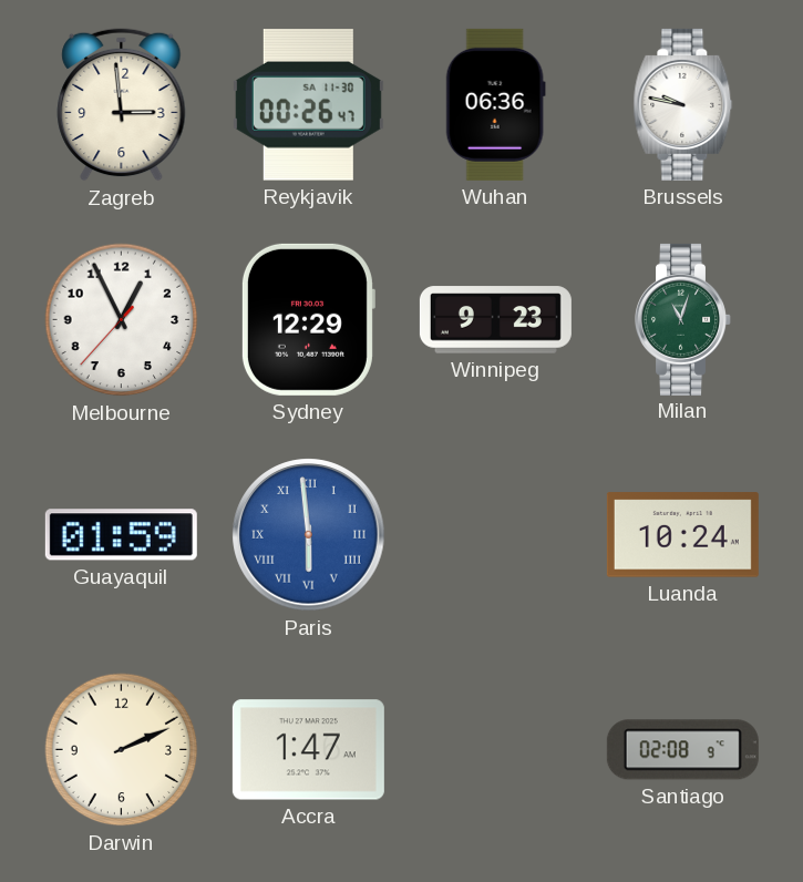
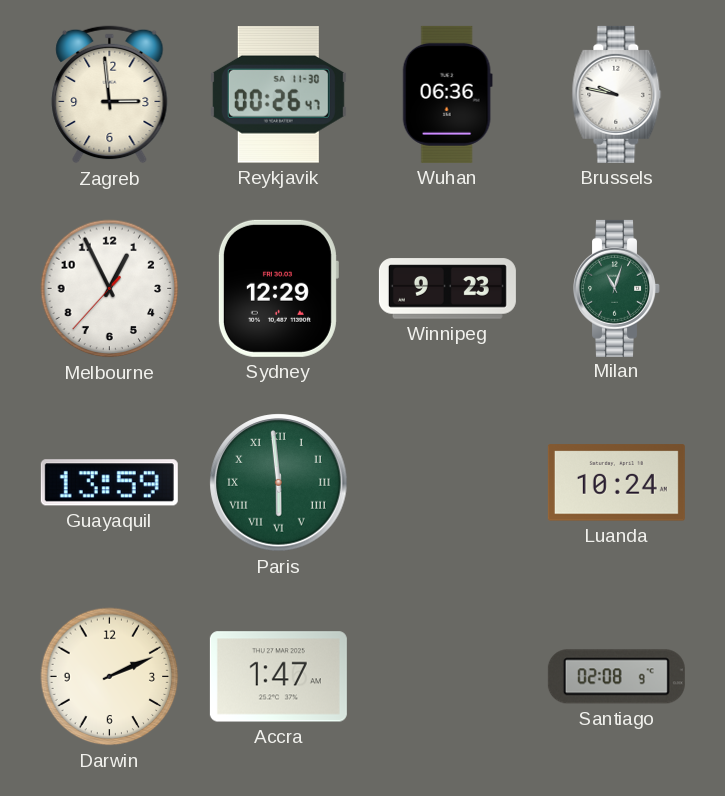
Guayaquil: 01:59 -> 13:59
Paris dial: blue -> green
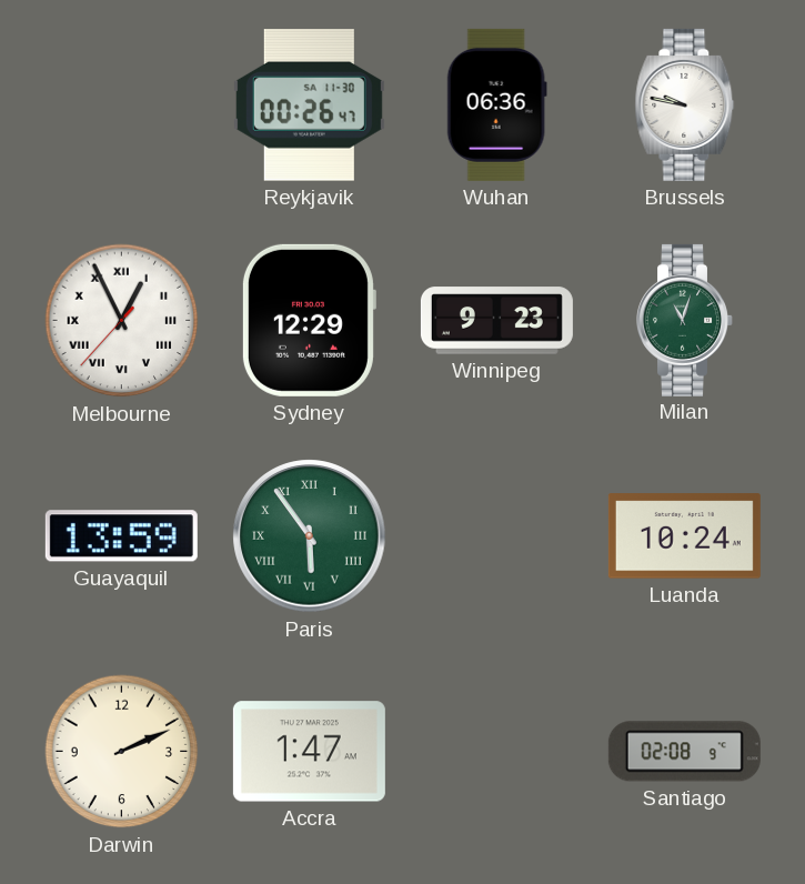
Zagreb: 2:59 -> none
Melbourne numerals: Arabic -> Roman
Paris: 5:59 -> 5:54
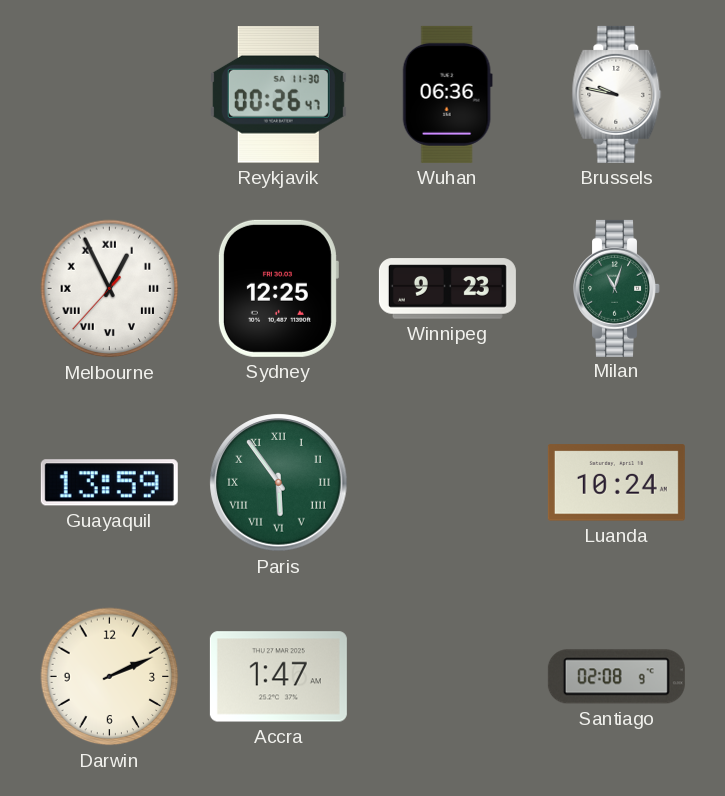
Sydney: 12:29 -> 12:25
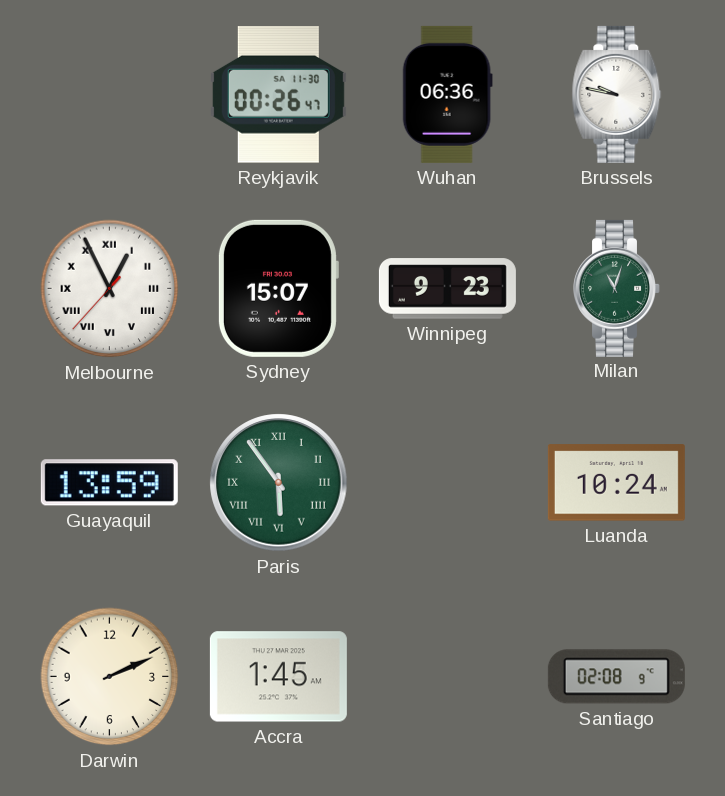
Sydney: 12:25 -> 15:07
Accra: 1:47 -> 1:45
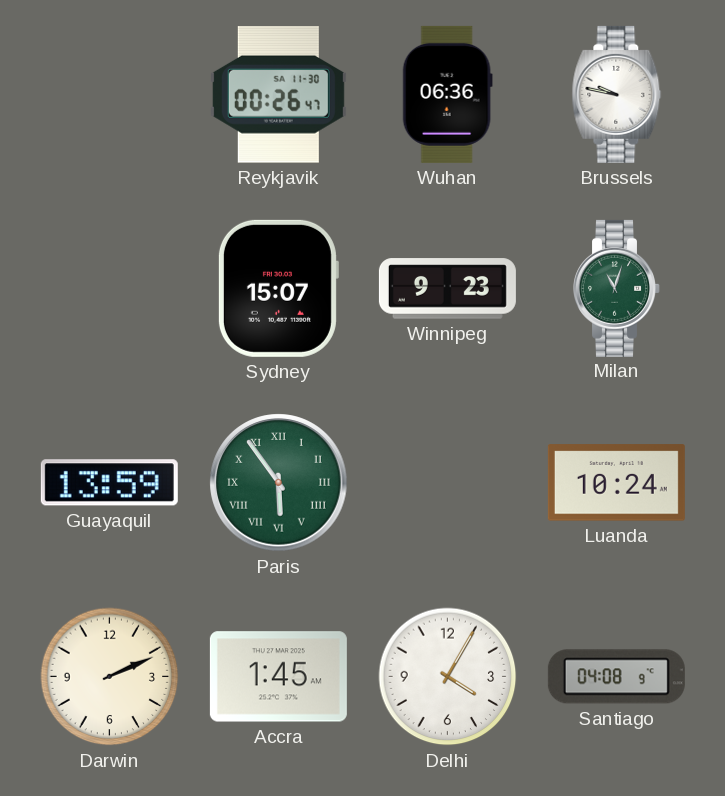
Melbourne: 12:55 -> none
Delhi: none -> 4:05
Santiago: 02:08 -> 04:08
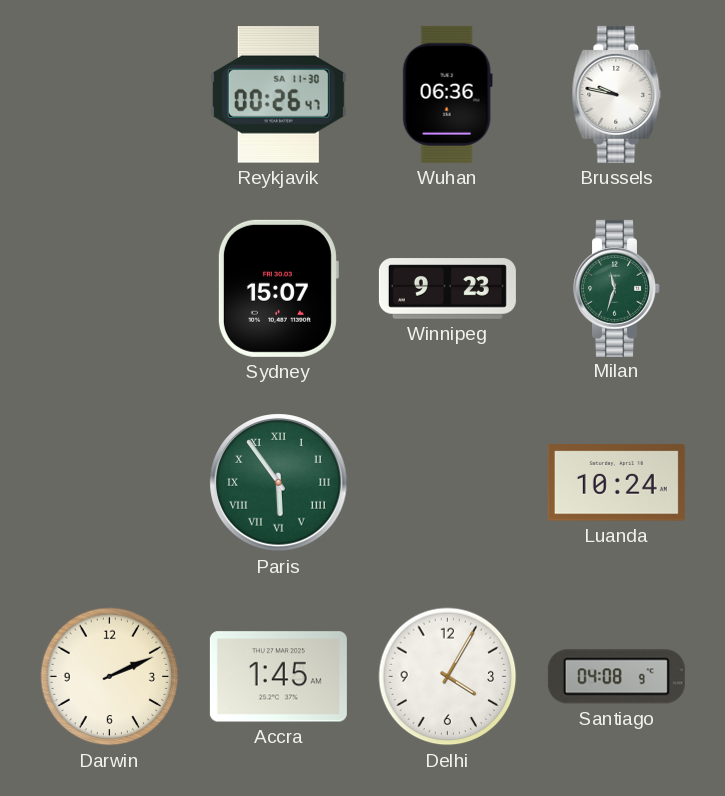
Milan: 11:03 -> 11:33
Guayaquil: 13:59 -> none
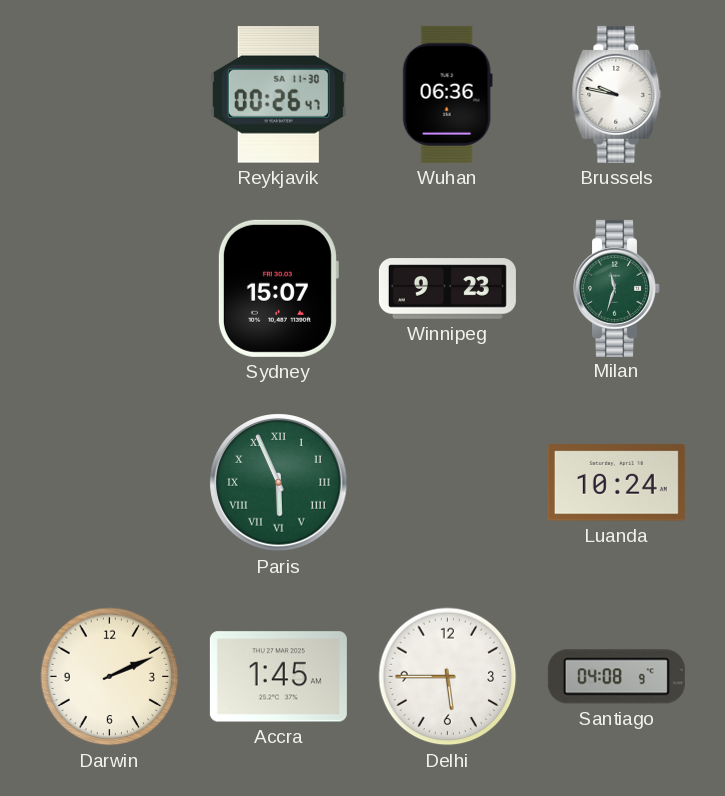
Paris: 5:54 -> 5:56
Delhi: 4:05 -> 5:45
